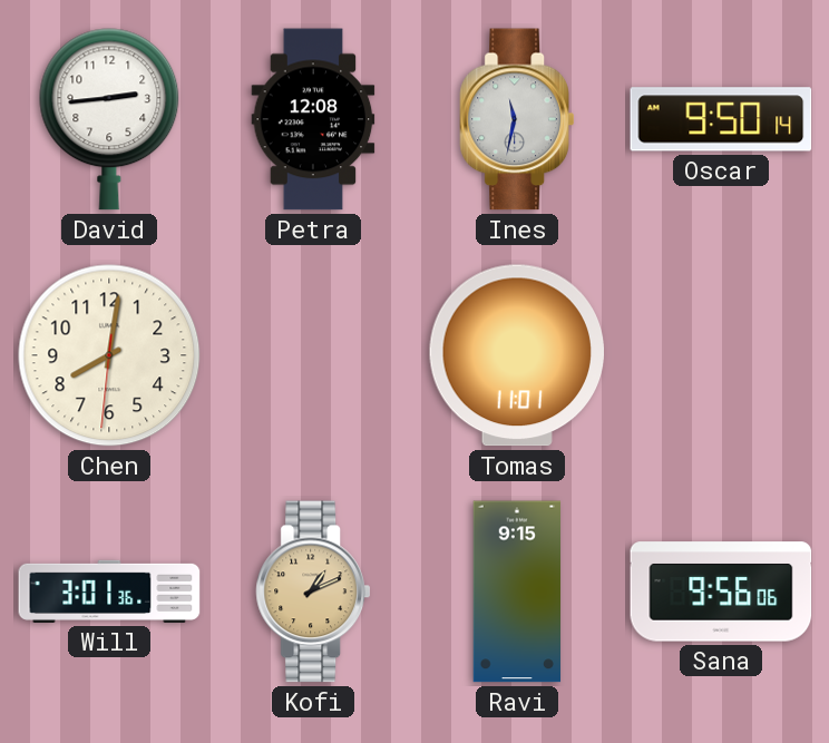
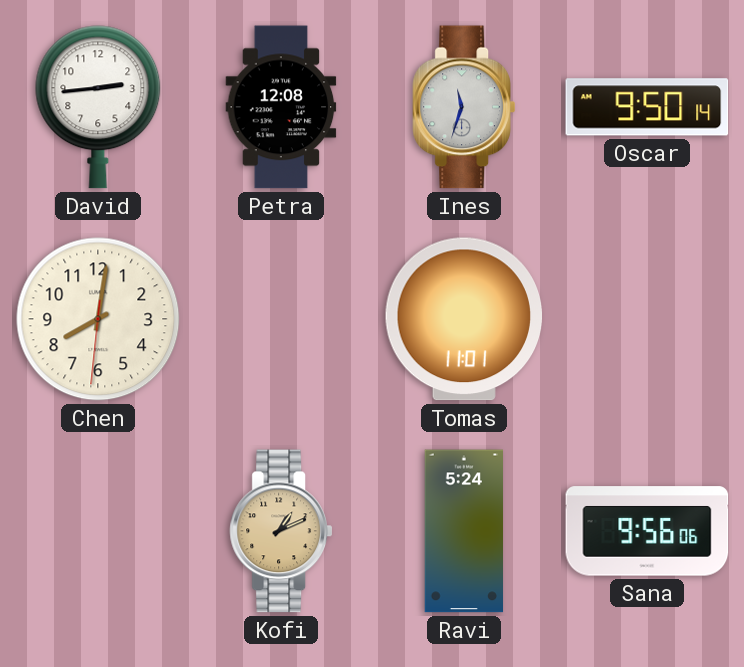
Ines: 11:32 -> 11:33
Will: 3:01 -> none
Ravi: 9:15 -> 5:24
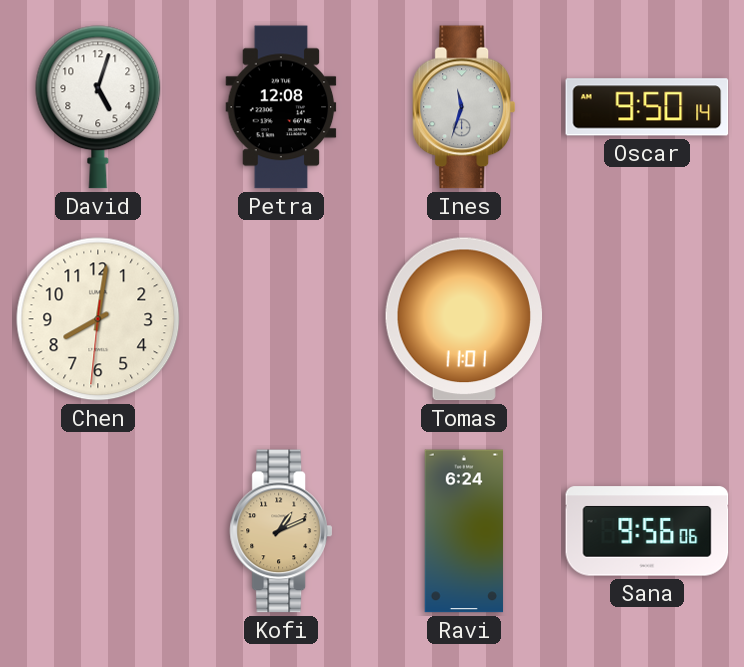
David: 2:44 -> 5:03
Ravi: 5:24 -> 6:24
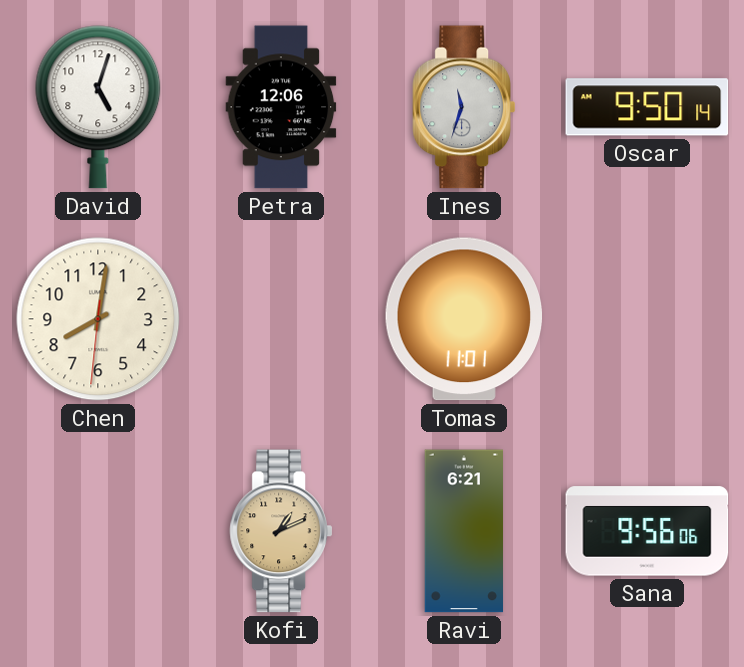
Petra: 12:08 -> 12:06
Ravi: 6:24 -> 6:21
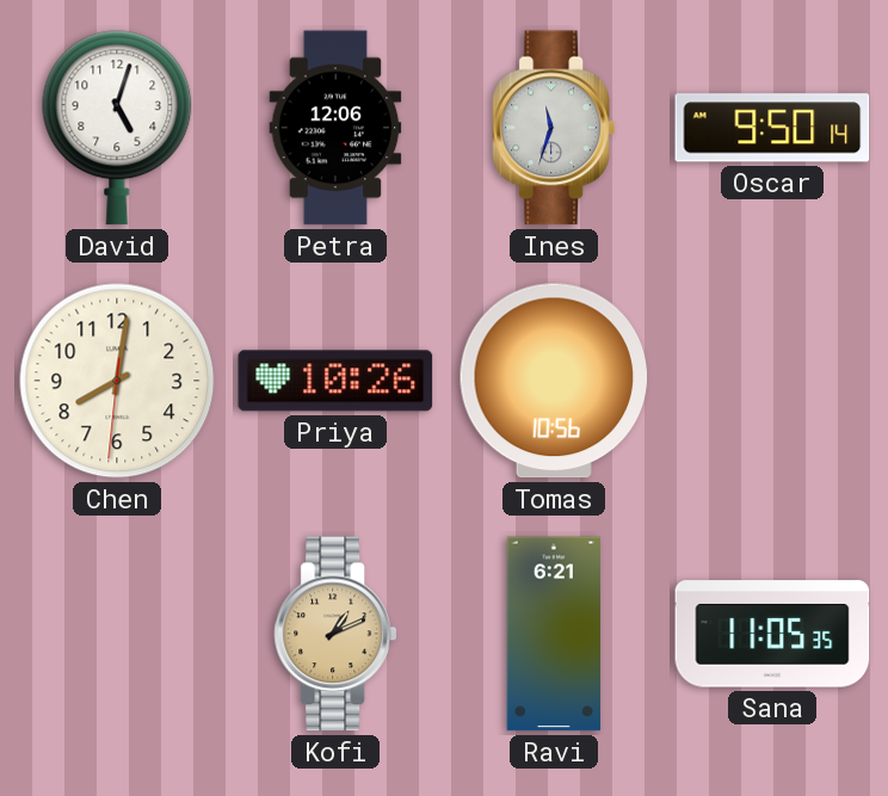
Priya: none -> 10:26
Tomas: 11:01 -> 10:56
Sana: 9:56 -> 11:05
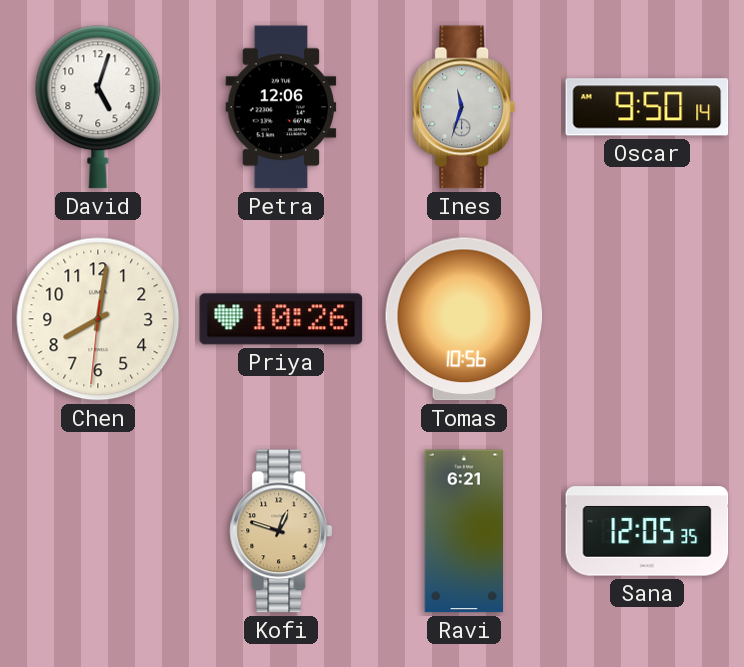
Kofi: 1:11 -> 12:48
Sana: 11:05 -> 12:05
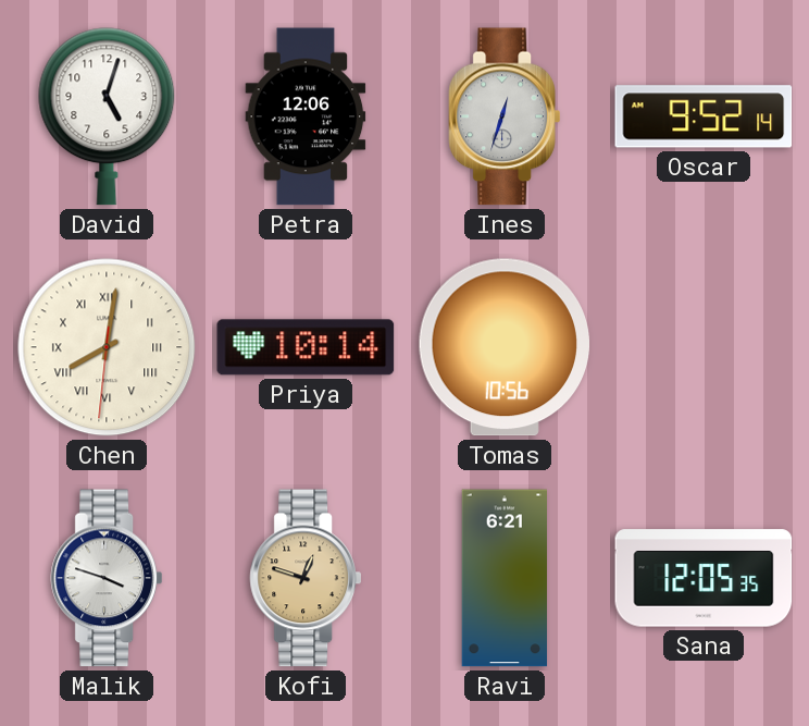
Ines: 11:33 -> 12:33
Oscar: 9:50 -> 9:52
Chen numerals: Arabic -> Roman
Priya: 10:26 -> 10:14
Malik: none -> 3:48
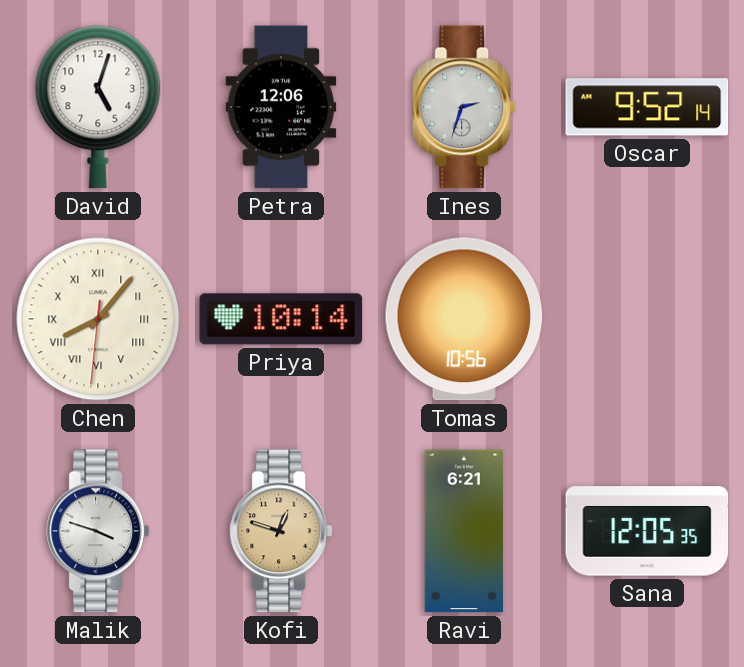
Ines: 12:33 -> 2:33
Chen: 8:01 -> 8:06
